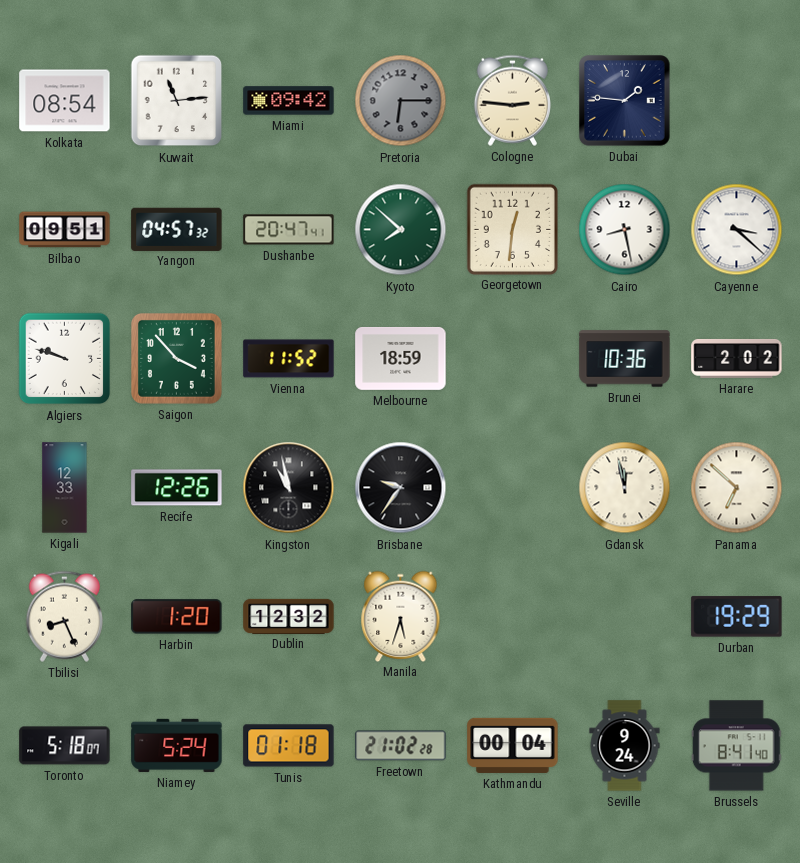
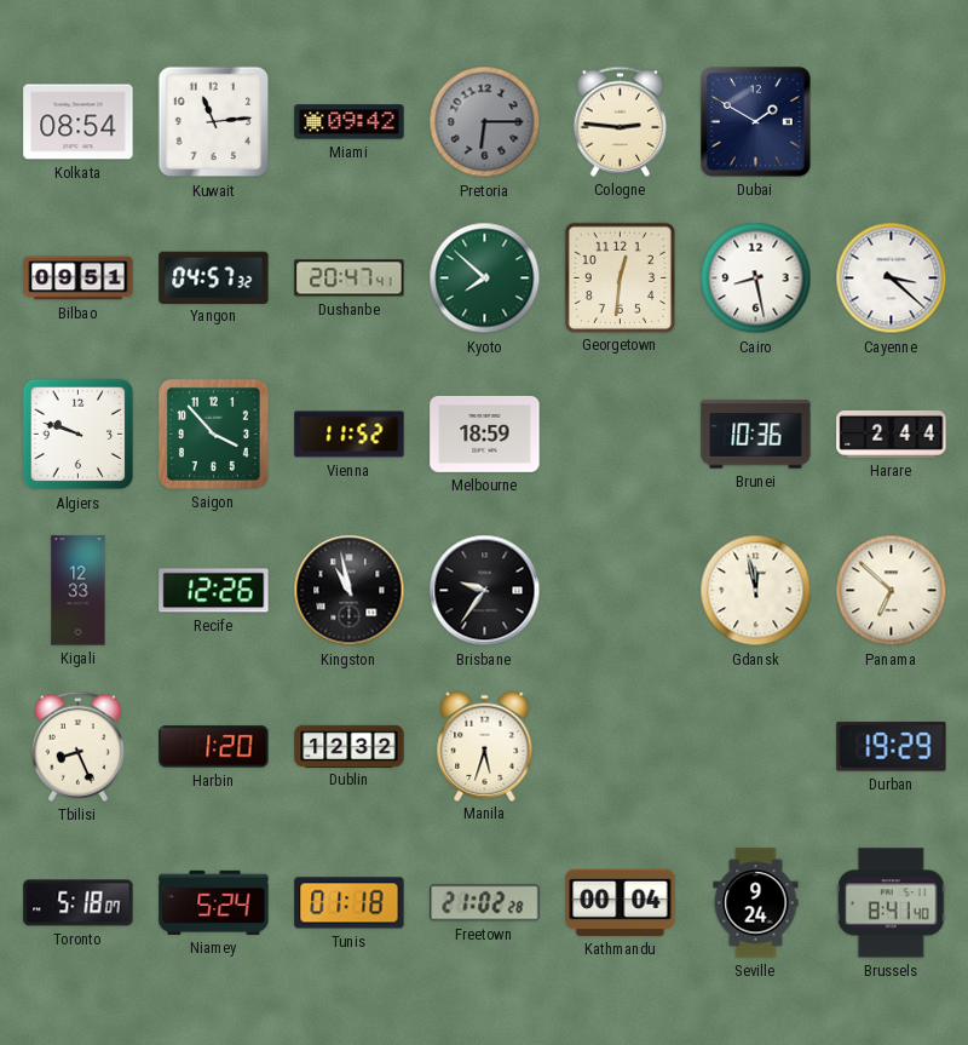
Dubai: 1:46 -> 1:50
Harare: 2:02 -> 2:44
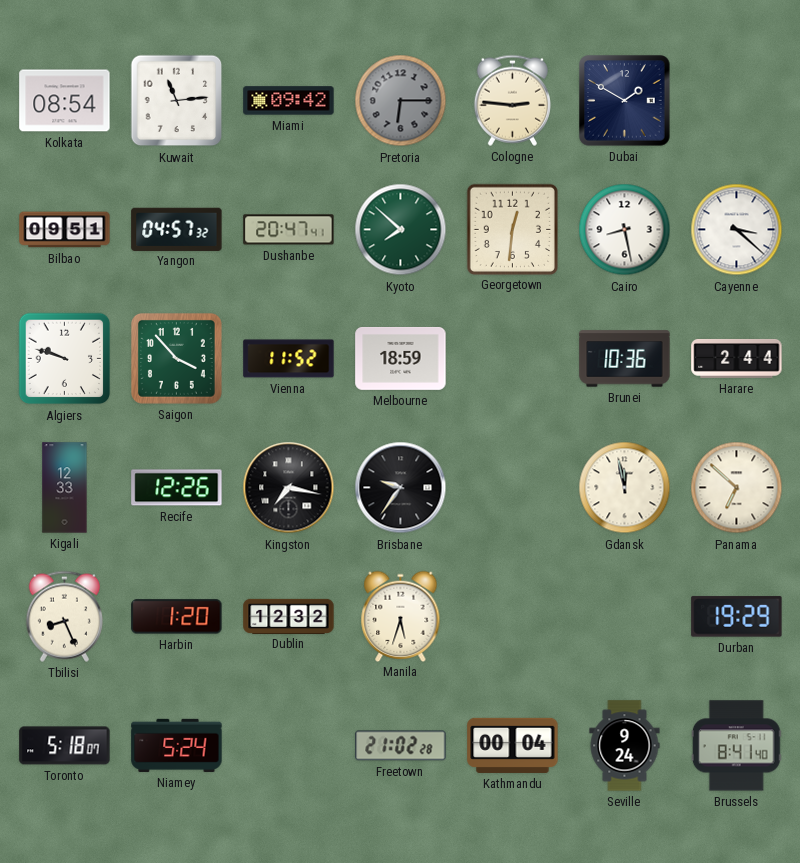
Kingston: 10:58 -> 7:17
Tunis: 01:18 -> none
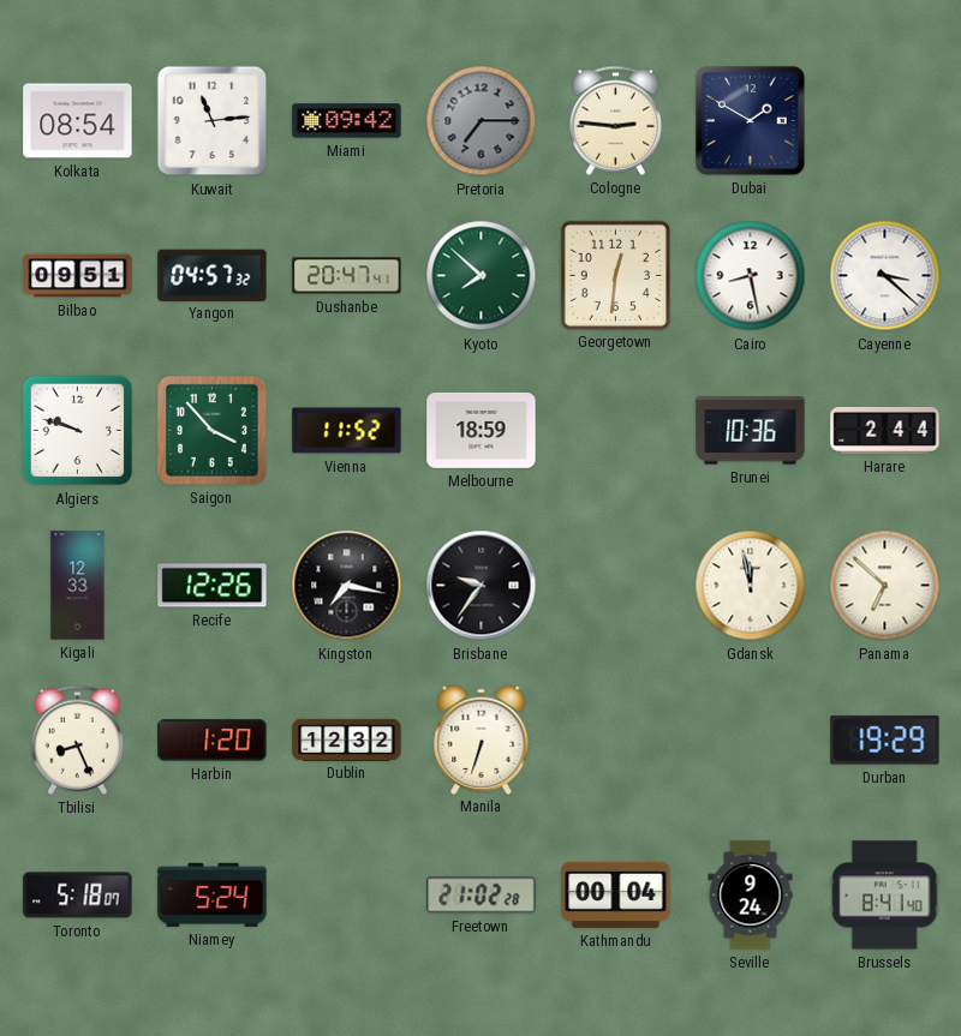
Pretoria: 6:15 -> 7:15
Manila: 5:33 -> 6:33
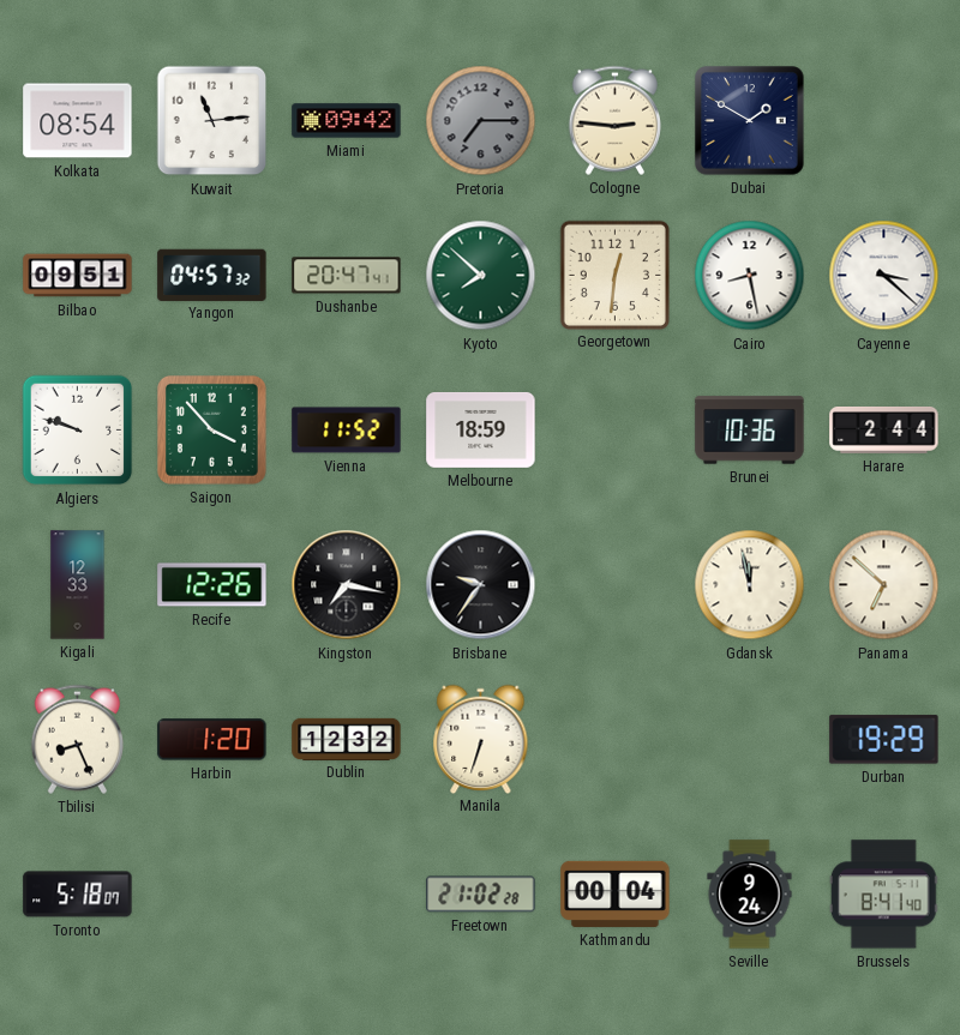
Niamey: 5:24 -> none
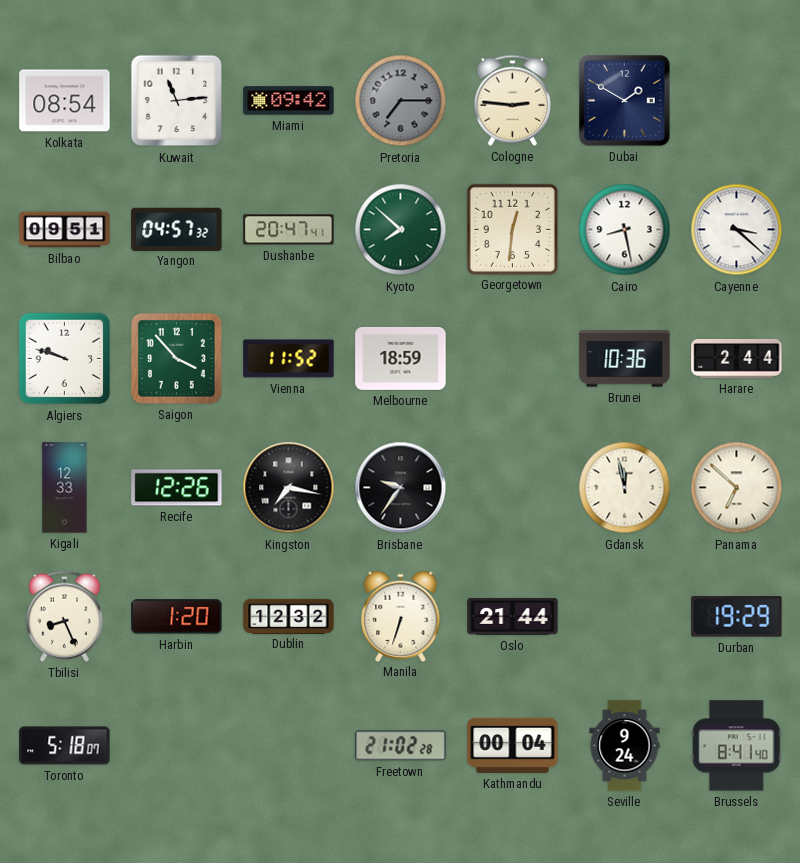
Oslo: none -> 21:44
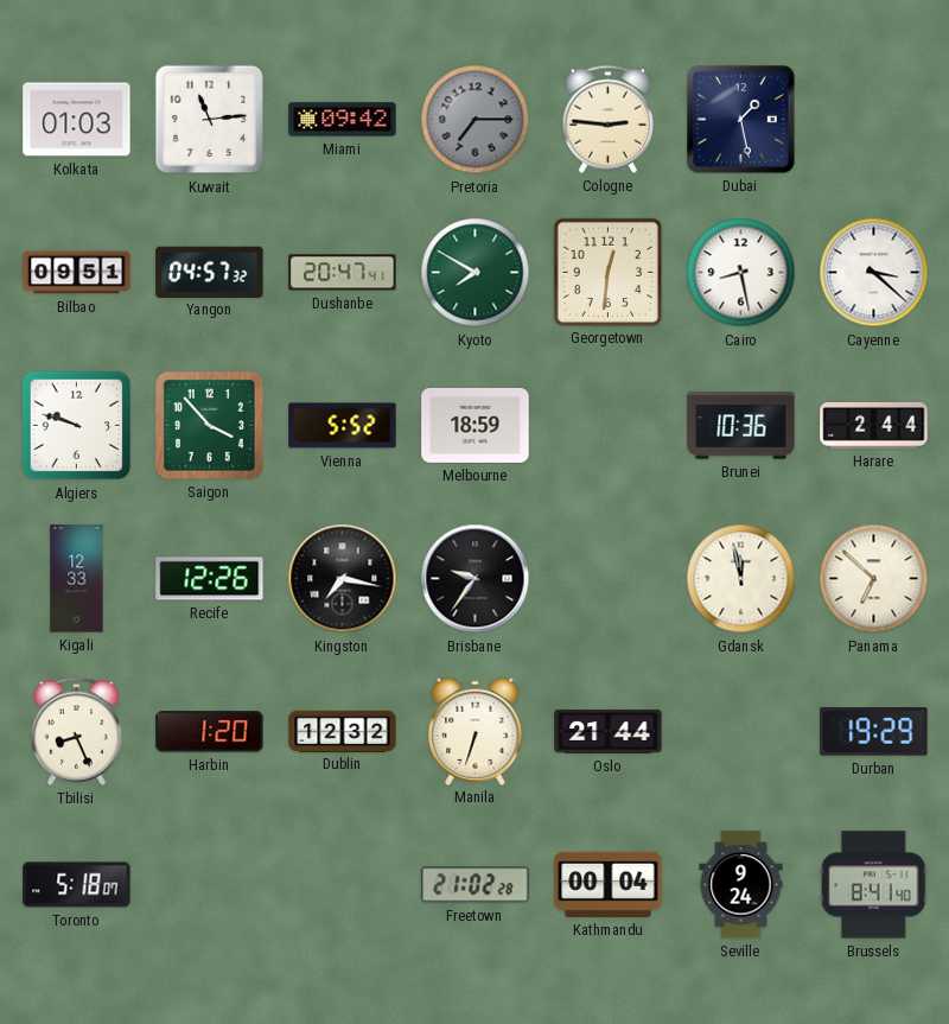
Kolkata: 08:54 -> 01:03
Dubai: 1:50 -> 1:28
Kyoto: 7:52 -> 7:50
Vienna: 11:52 -> 5:52
